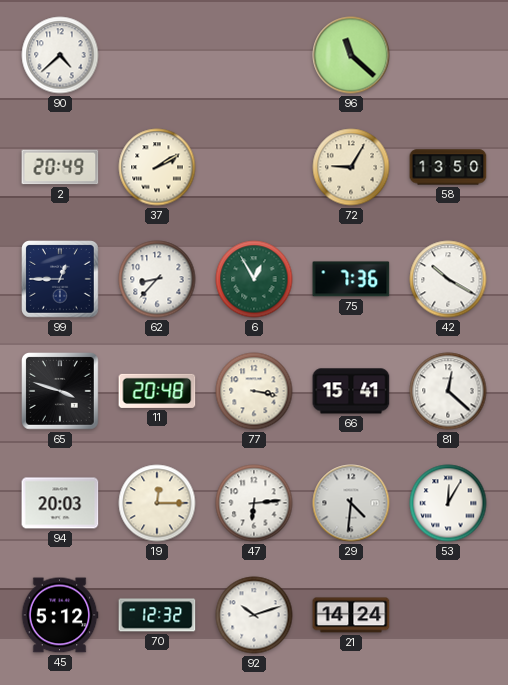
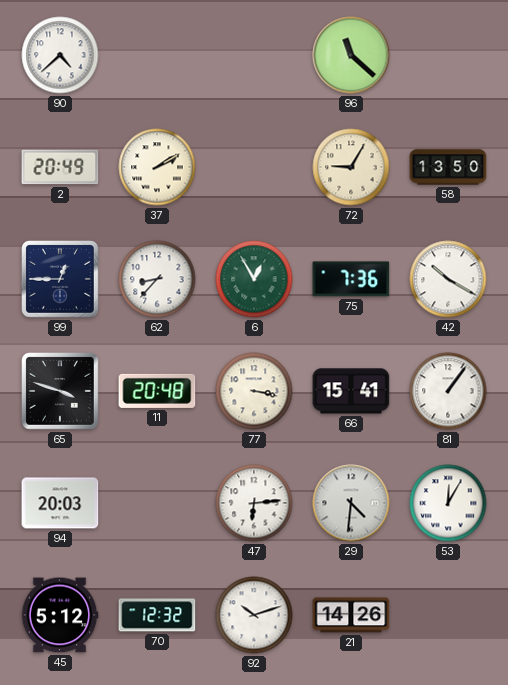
81: 12:22 -> 1:06
19: 12:15 -> none
21: 14:24 -> 14:26
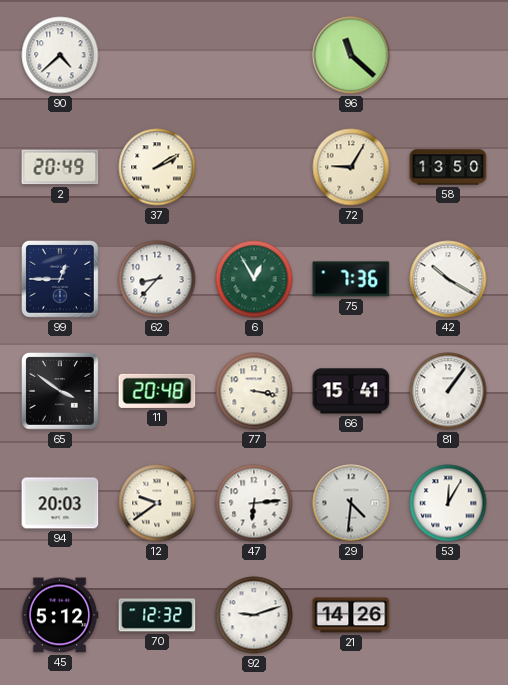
65: 3:48 -> 3:51
12: none -> 9:39
92: 10:12 -> 9:12
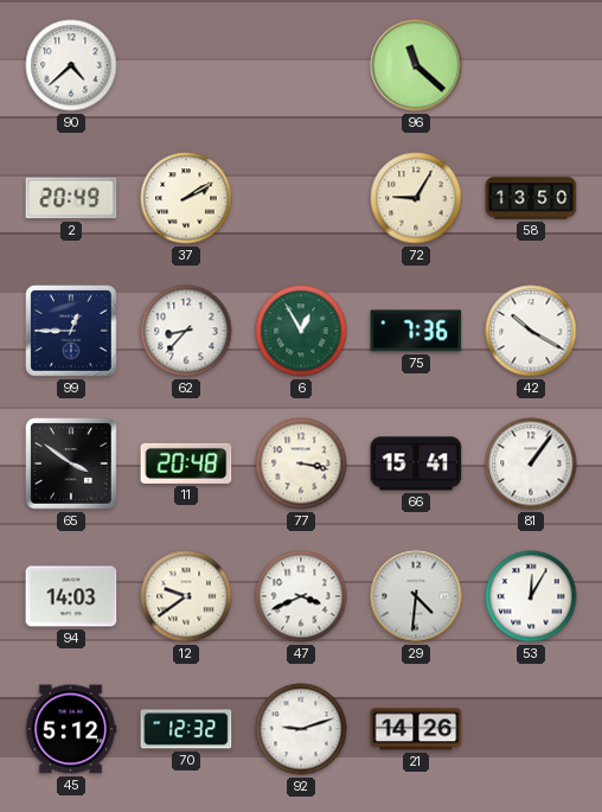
94: 20:03 -> 14:03
47: 6:14 -> 3:41
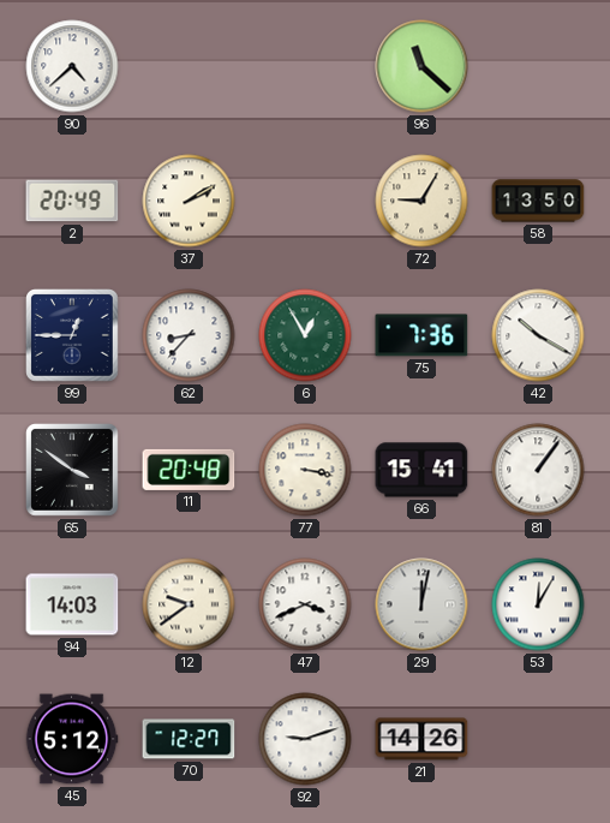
29: 4:31 -> 12:02
70: 12:32 -> 12:27
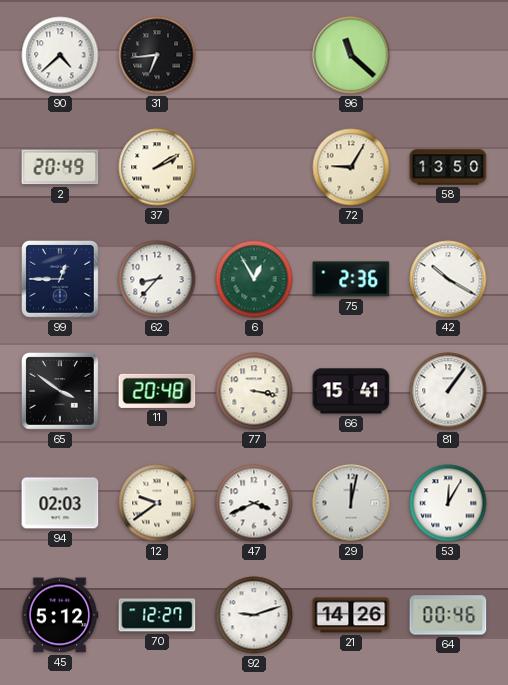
31: none -> 6:44
75: 7:36 -> 2:36
94: 14:03 -> 02:03
64: none -> 00:46
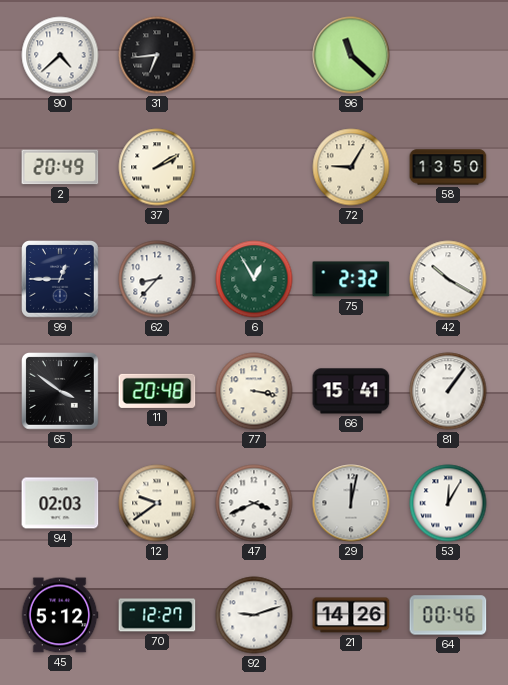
75: 2:36 -> 2:32
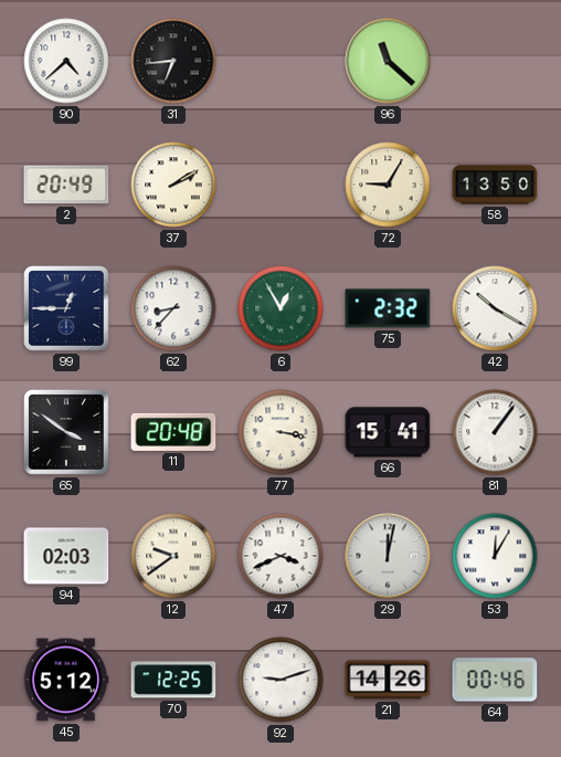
70: 12:27 -> 12:25
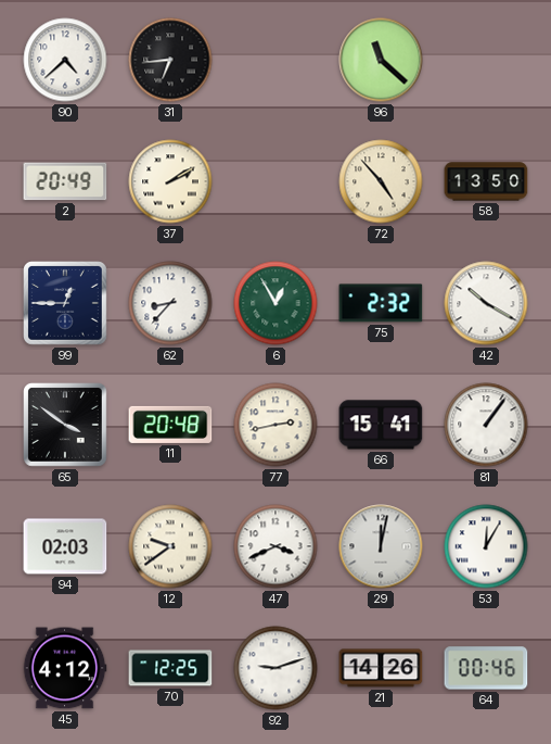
72: 9:05 -> 4:53
77: 3:17 -> 2:43
45: 5:12 -> 4:12
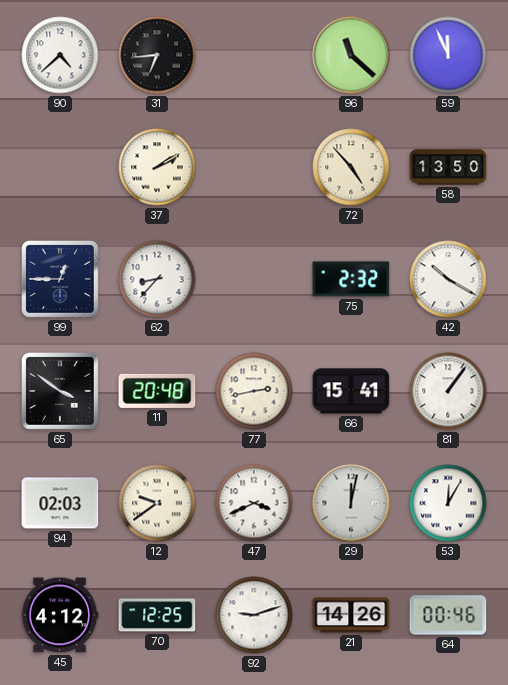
59: none -> 11:56
2: 20:49 -> none
6: 12:55 -> none
